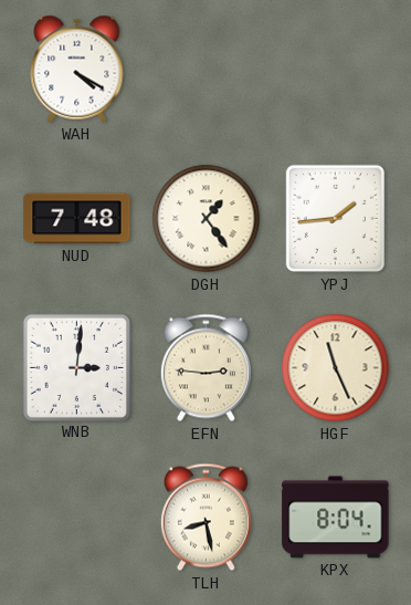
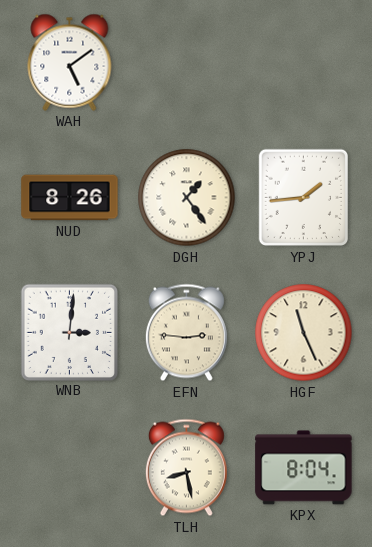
WAH: 4:20 -> 5:09
NUD: 7:48 -> 8:26
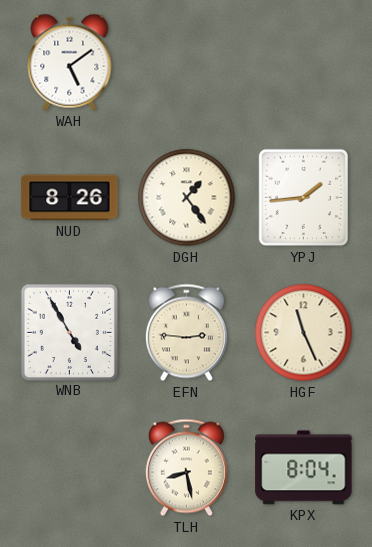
WNB: 3:01 -> 4:55
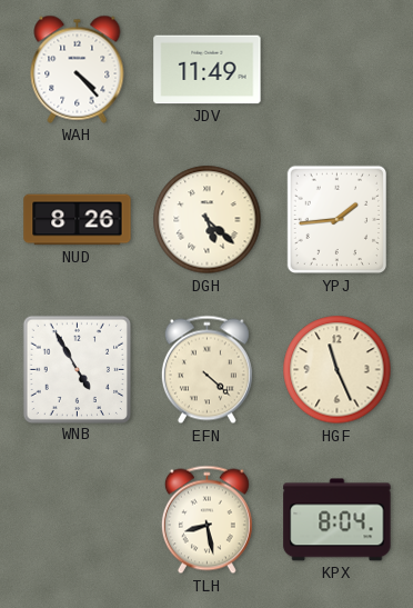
WAH: 5:09 -> 4:23
JDV: none -> 11:49
DGH: 1:24 -> 5:22
EFN: 2:46 -> 4:22
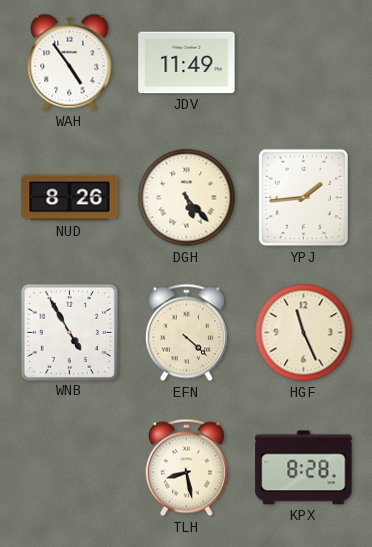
WAH: 4:23 -> 4:54
DGH: 5:22 -> 5:23
KPX: 8:04 -> 8:28
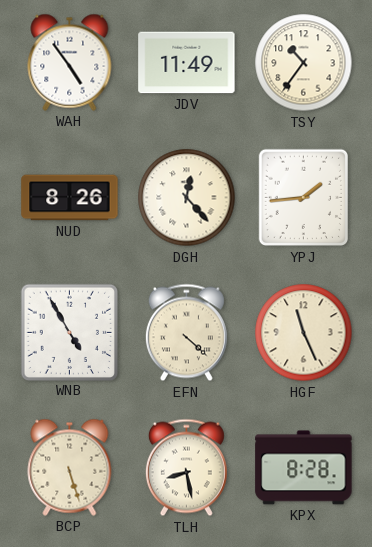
TSY: none -> 10:36
DGH: 5:23 -> 12:23
BCP: none -> 5:27
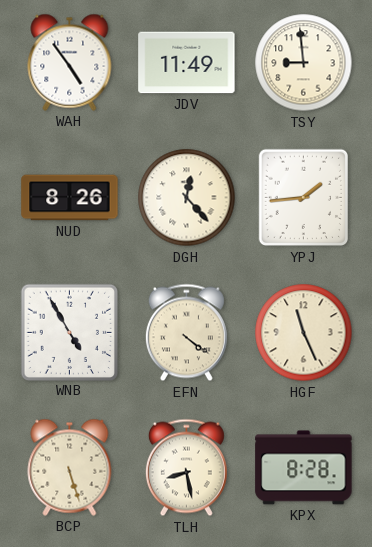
TSY: 10:36 -> 8:59
EFN: 4:22 -> 4:21
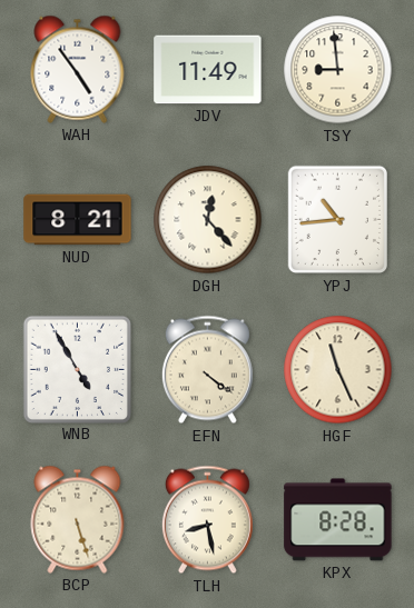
NUD: 8:26 -> 8:21
YPJ: 1:44 -> 10:44
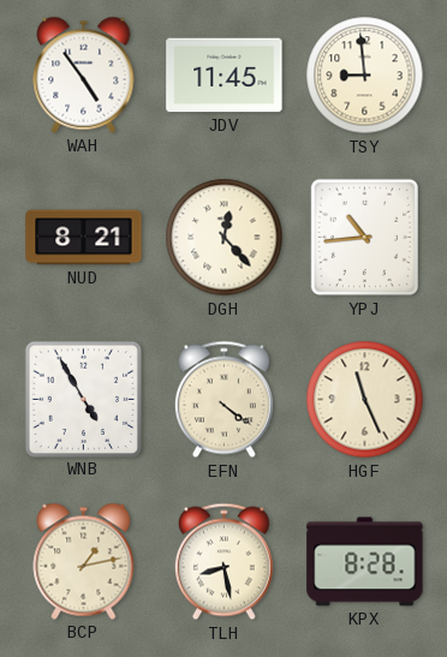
JDV: 11:49 -> 11:45
BCP: 5:27 -> 1:13
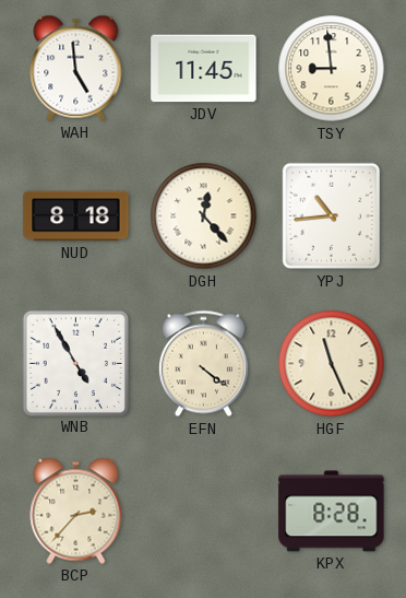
WAH: 4:54 -> 4:59
NUD: 8:21 -> 8:18
BCP: 1:13 -> 2:37
TLH: 8:28 -> none
